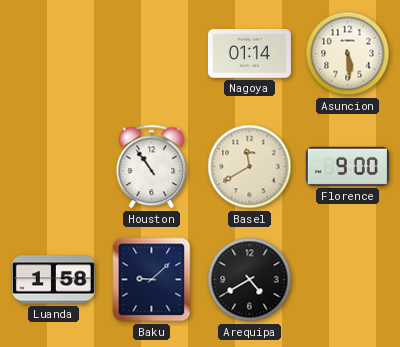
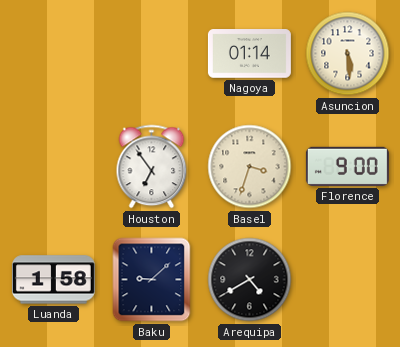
Houston: 10:54 -> 6:54
Basel: 11:40 -> 3:33
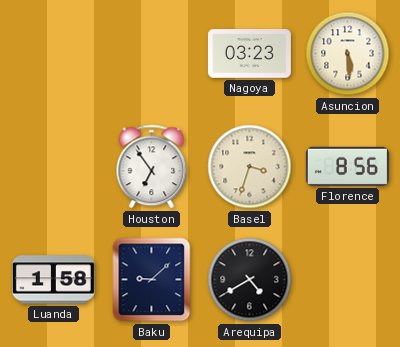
Nagoya: 01:14 -> 03:23
Florence: 9:00 -> 8:56
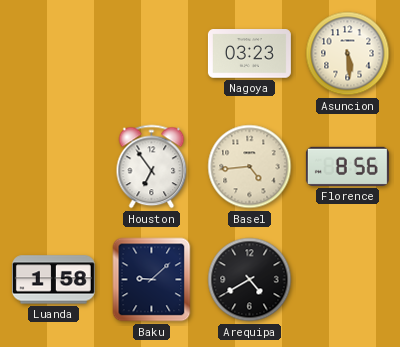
Basel: 3:33 -> 4:44
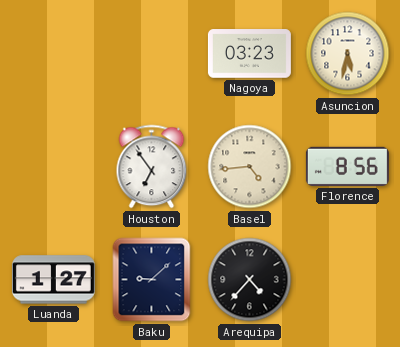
Asuncion: 5:29 -> 5:32
Luanda: 1:58 -> 1:27
Arequipa: 4:40 -> 4:37
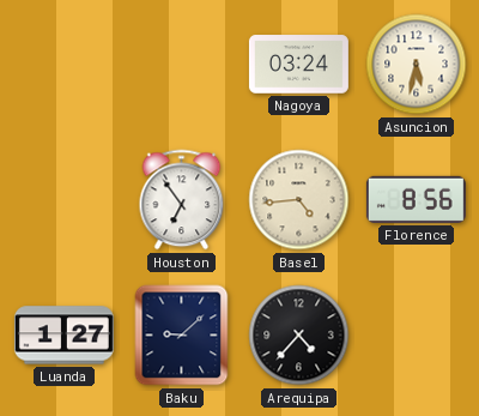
Nagoya: 03:23 -> 03:24
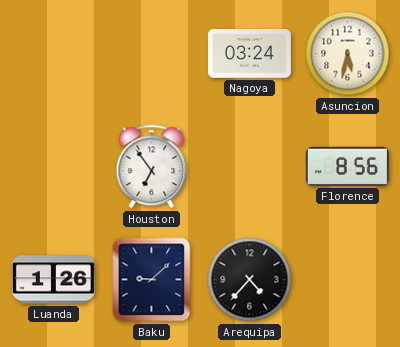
Basel: 4:44 -> none
Luanda: 1:27 -> 1:26
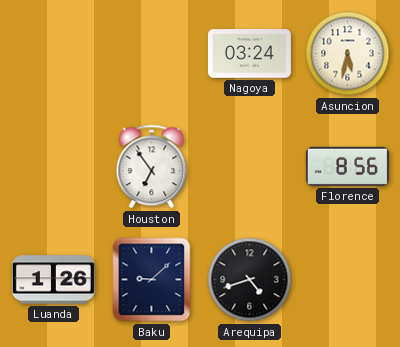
Arequipa: 4:37 -> 4:42
